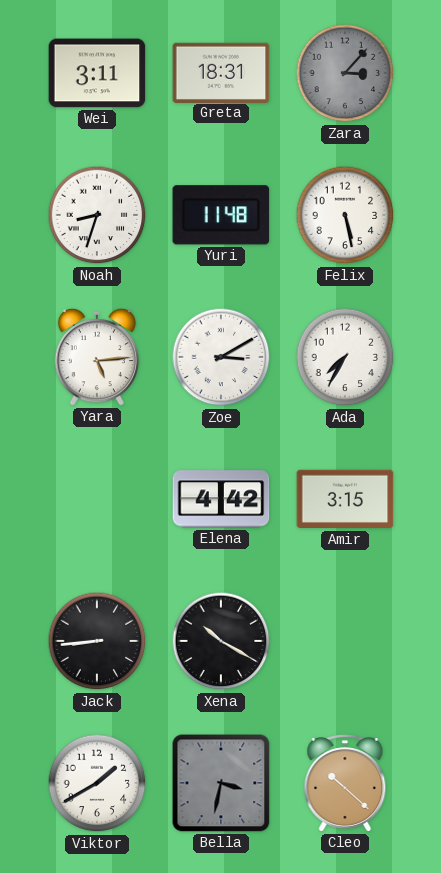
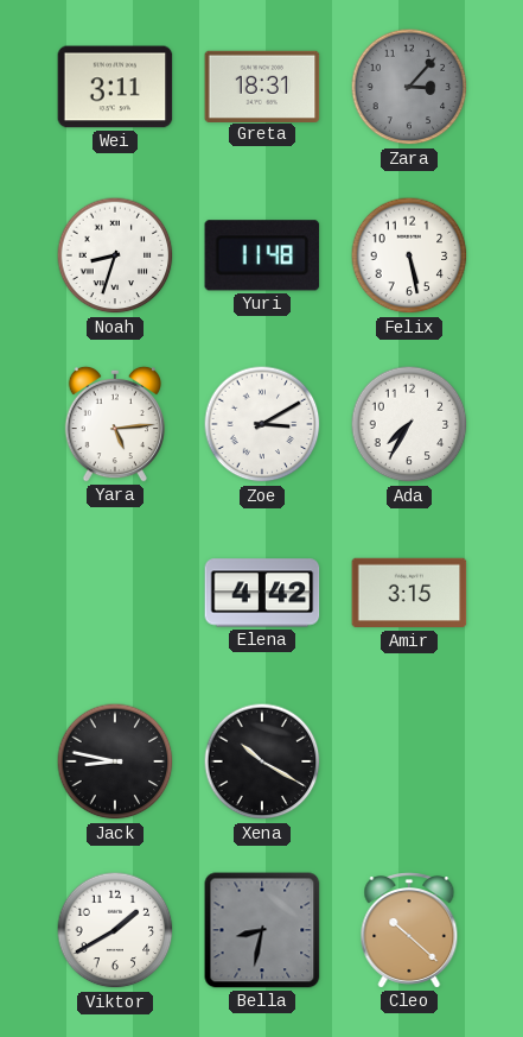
Jack: 8:44 -> 8:47
Bella: 3:32 -> 8:32
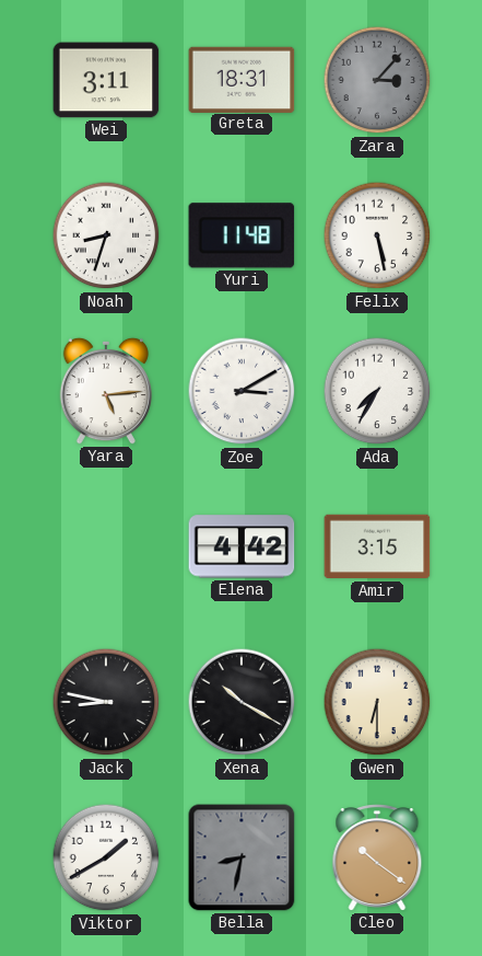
Gwen: none -> 6:30
Cleo: 10:22 -> 10:21
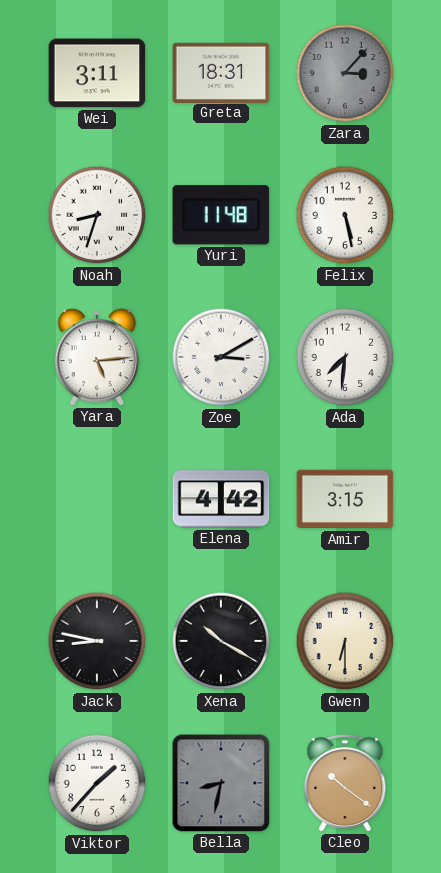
Ada: 7:35 -> 7:31
Viktor: 1:40 -> 1:37
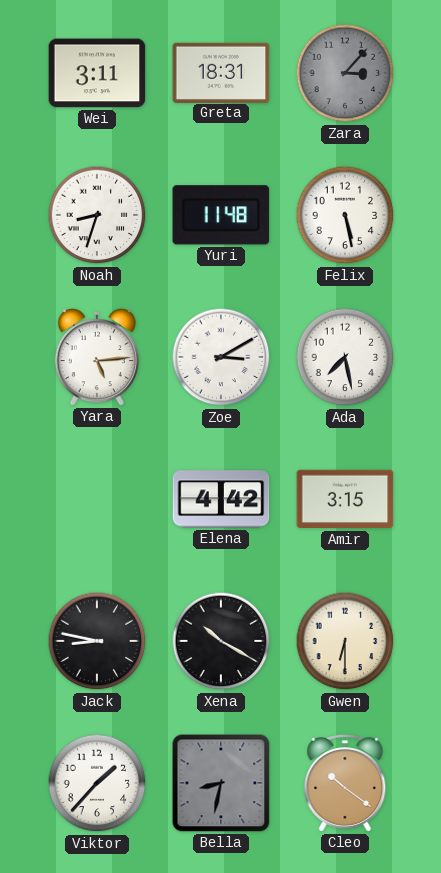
Ada: 7:31 -> 7:28
